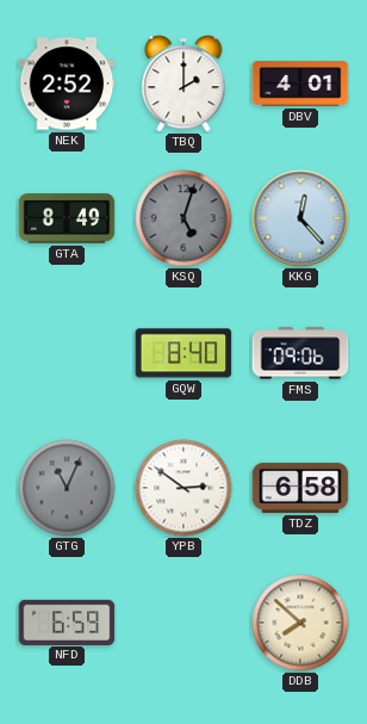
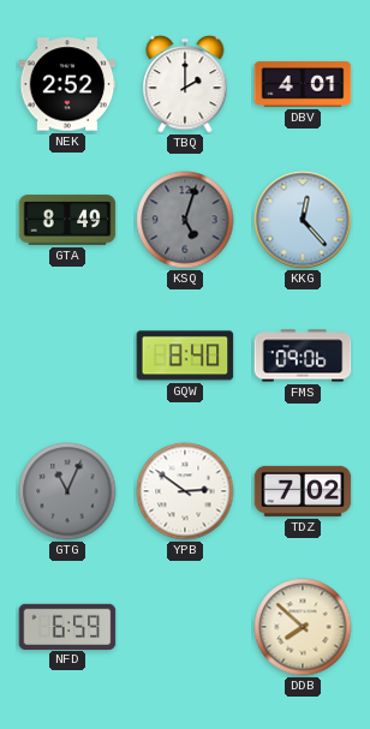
TDZ: 6:58 -> 7:02
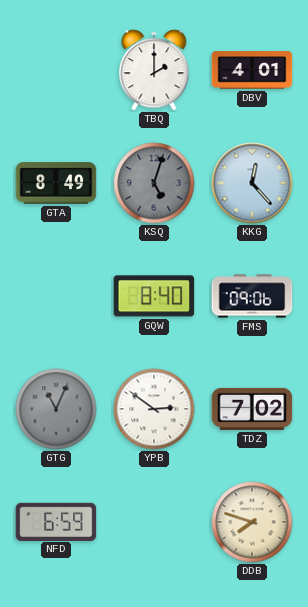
NEK: 2:52 -> none
DDB: 7:52 -> 7:48
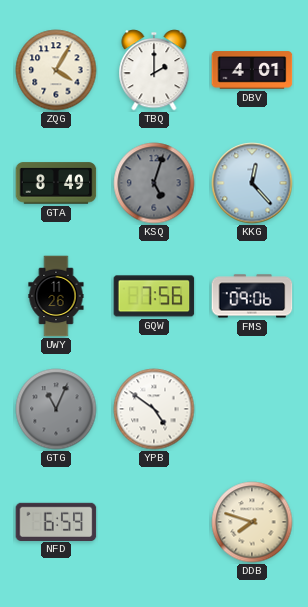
ZQG: none -> 4:05
UWY: none -> 11:26
GQW: 8:40 -> 7:56
YPB: 2:51 -> 4:51
TDZ: 7:02 -> none
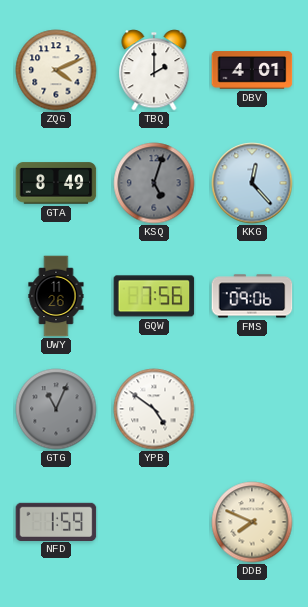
ZQG: 4:05 -> 4:11
NFD: 6:59 -> 1:59
DDB: 7:48 -> 7:49
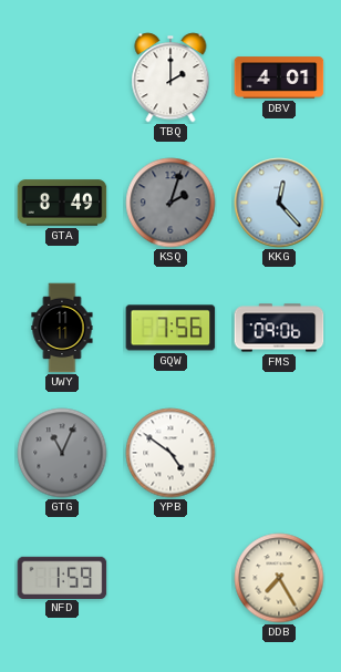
ZQG: 4:11 -> none
KSQ: 5:03 -> 2:03
UWY: 11:26 -> 11:11
DDB: 7:49 -> 7:25
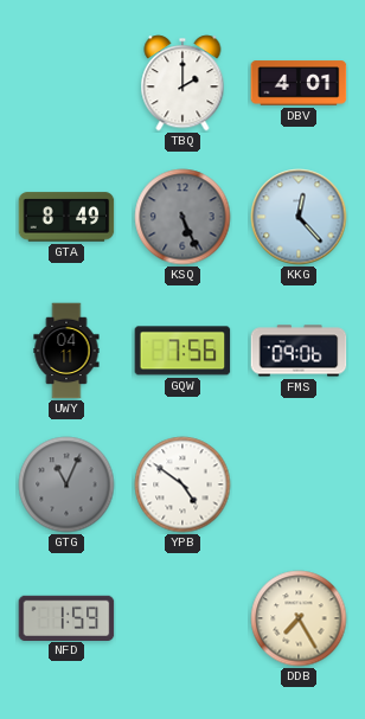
KSQ: 2:03 -> 5:26
UWY: 11:11 -> 04:11
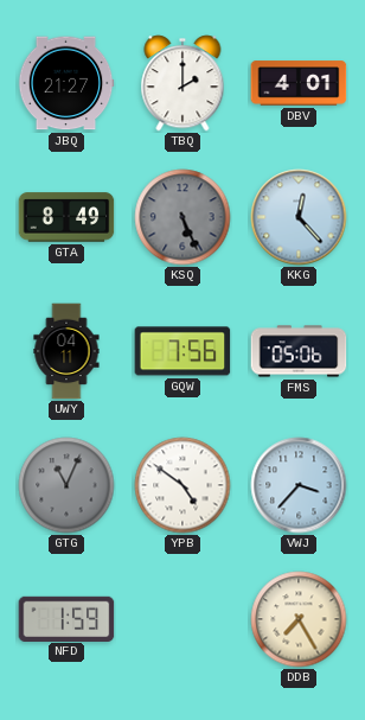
JBQ: none -> 21:27
FMS: 09:06 -> 05:06
VWJ: none -> 3:37
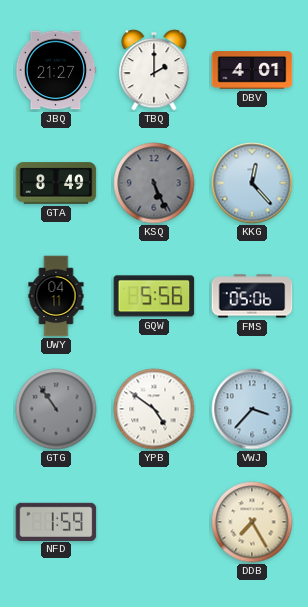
GQW: 7:56 -> 5:56
GTG: 11:04 -> 10:54
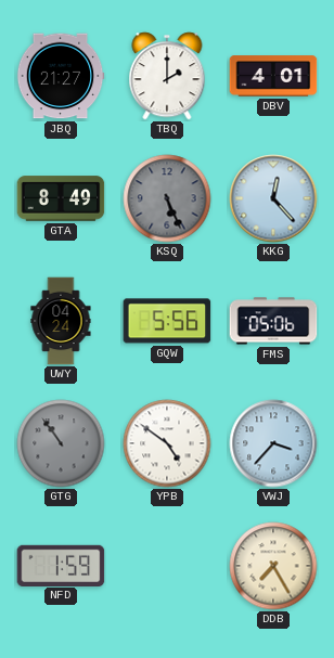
UWY: 04:11 -> 04:24
